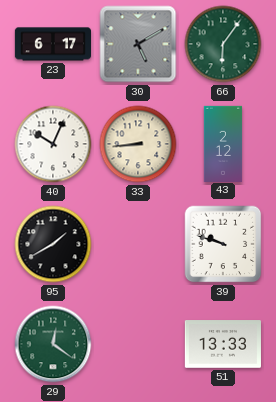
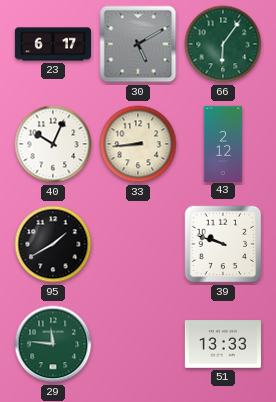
29: 12:21 -> 11:46
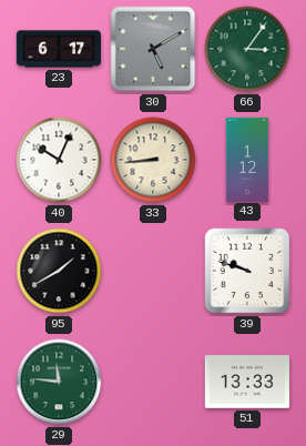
66: 6:06 -> 3:06
43: 2:12 -> 1:12
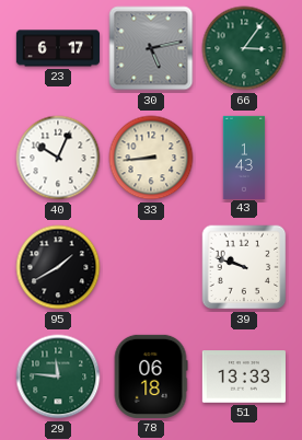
30: 5:10 -> 5:13
43: 1:12 -> 1:43
78: none -> 06:18
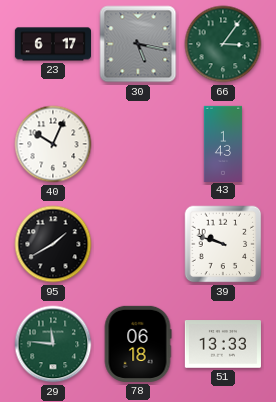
30: 5:13 -> 5:17
33: 8:44 -> none
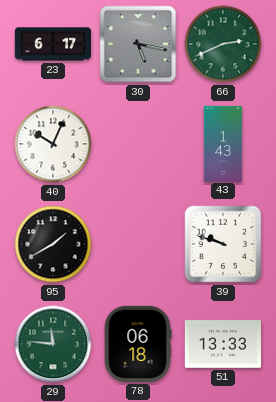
66: 3:06 -> 2:41
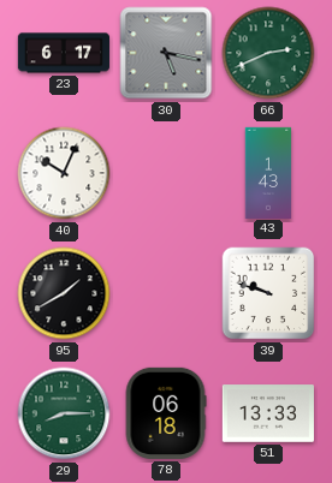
29: 11:46 -> 8:15
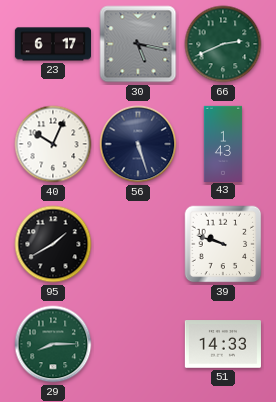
56: none -> 5:27
78: 06:18 -> none
51: 13:33 -> 14:33
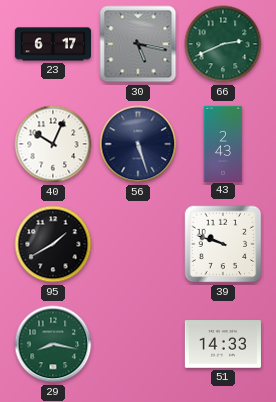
43: 1:43 -> 2:43
29: 8:15 -> 8:17
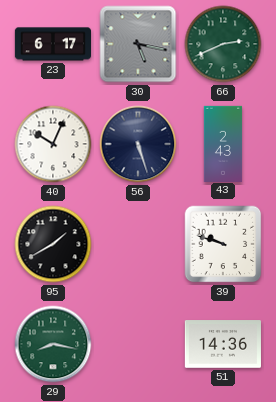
51: 14:33 -> 14:36
